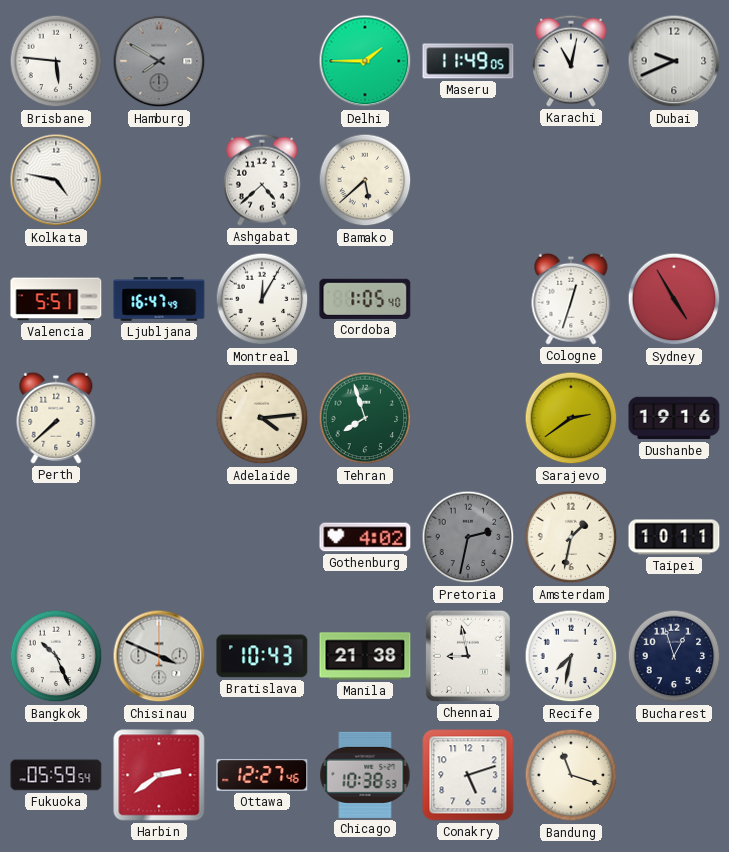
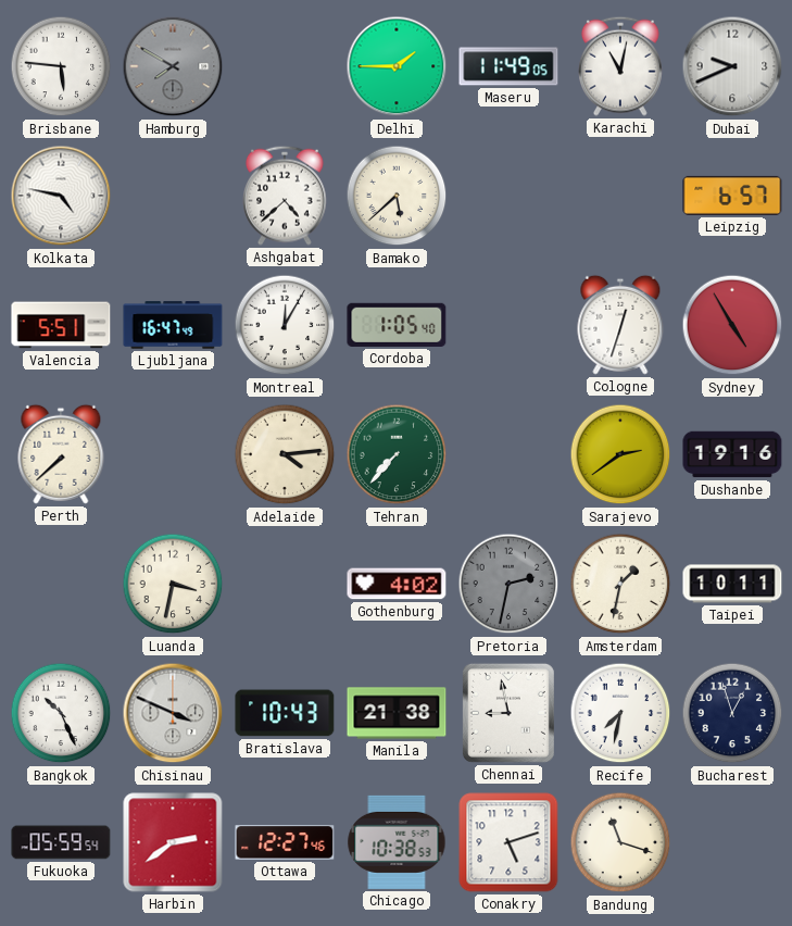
Leipzig: none -> 6:57
Tehran: 7:57 -> 7:37
Luanda: none -> 3:32
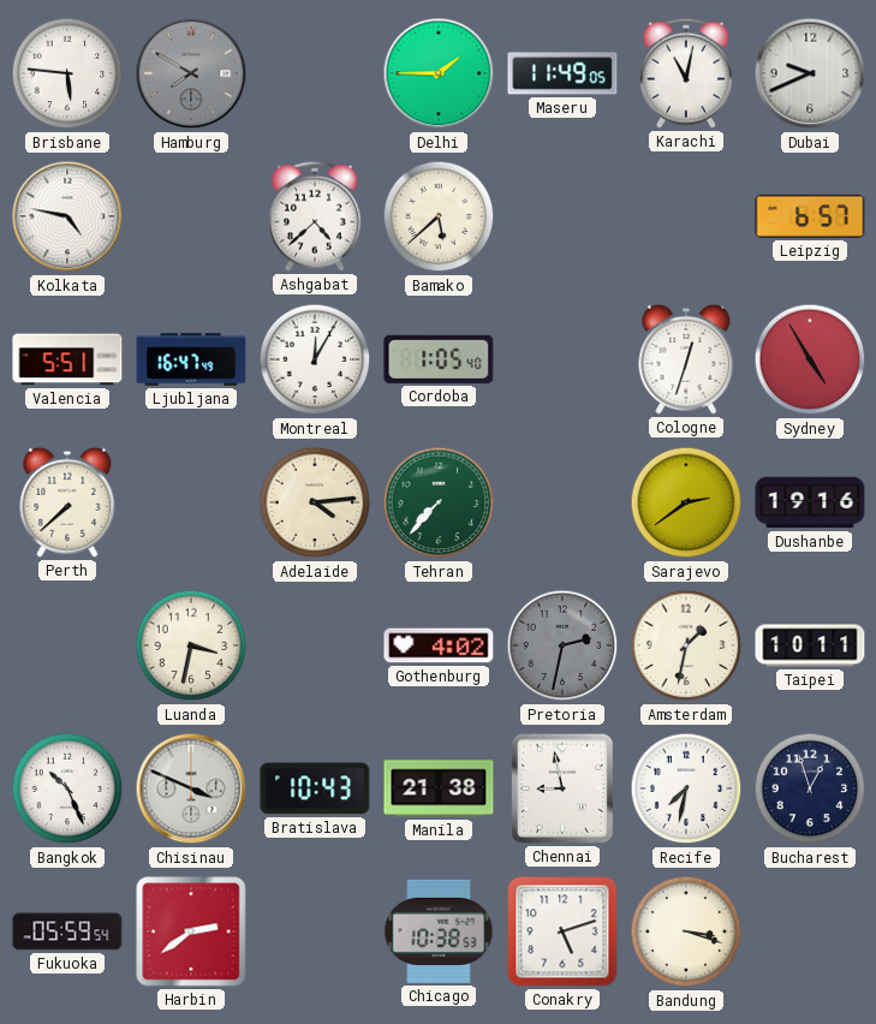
Ottawa: 12:27 -> none
Bandung: 11:18 -> 3:18
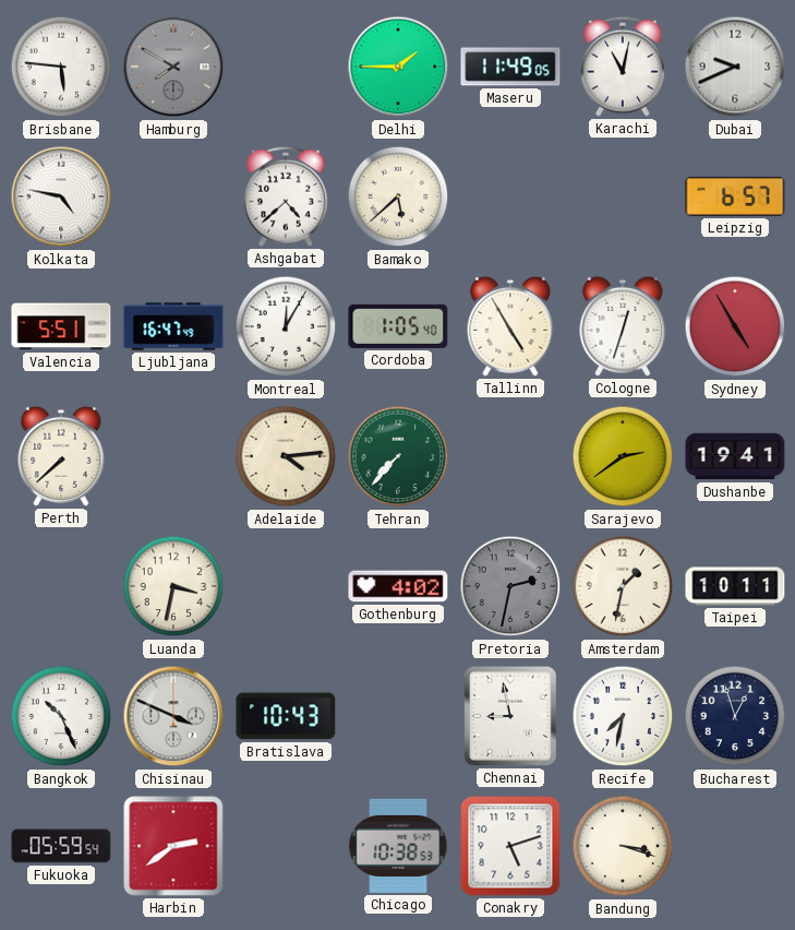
Tallinn: none -> 4:55
Dushanbe: 19:16 -> 19:41
Manila: 21:38 -> none
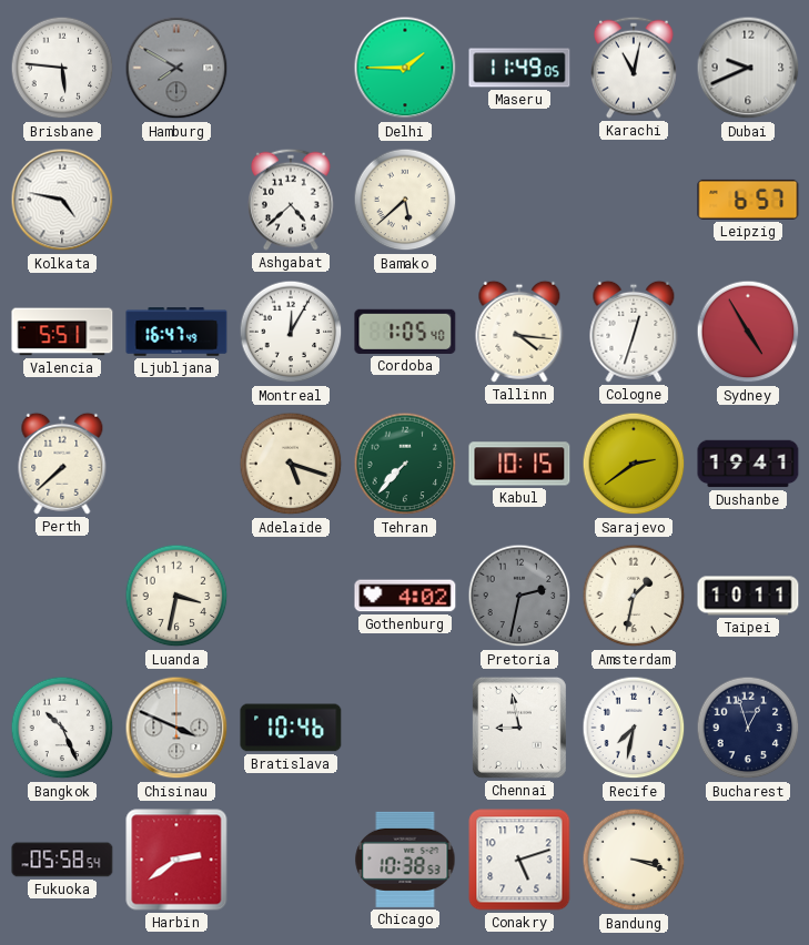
Tallinn: 4:55 -> 4:16
Adelaide: 4:14 -> 5:18
Kabul: none -> 10:15
Bratislava: 10:43 -> 10:46
Fukuoka: 05:59 -> 05:58
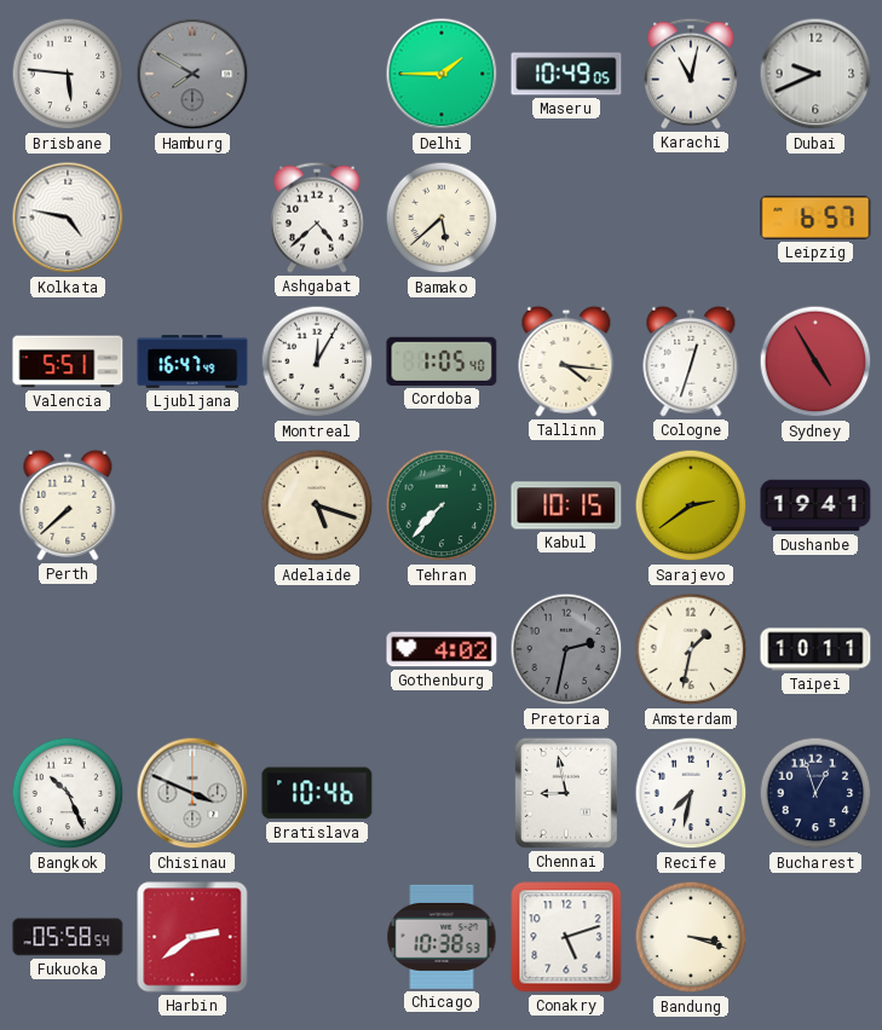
Maseru: 11:49 -> 10:49
Luanda: 3:32 -> none
